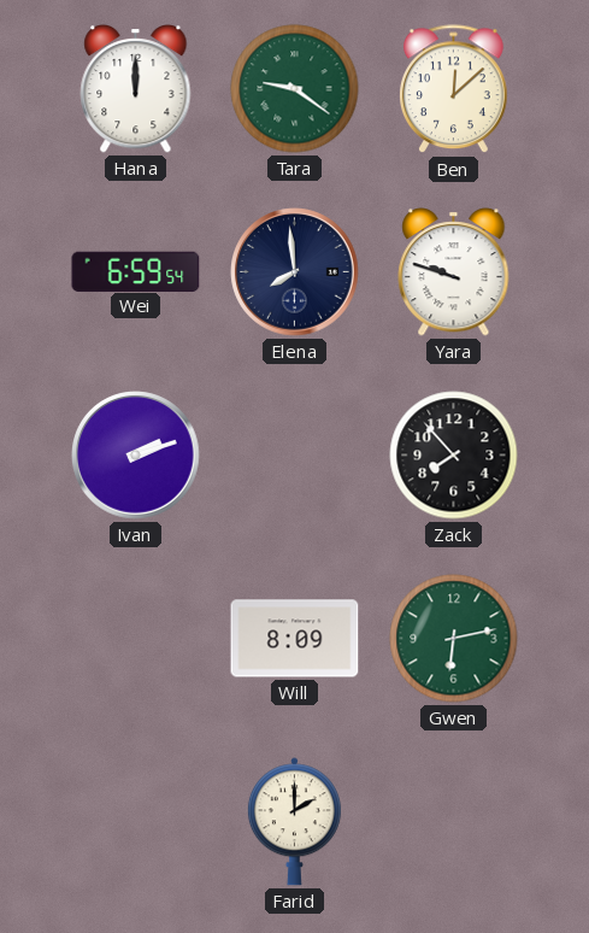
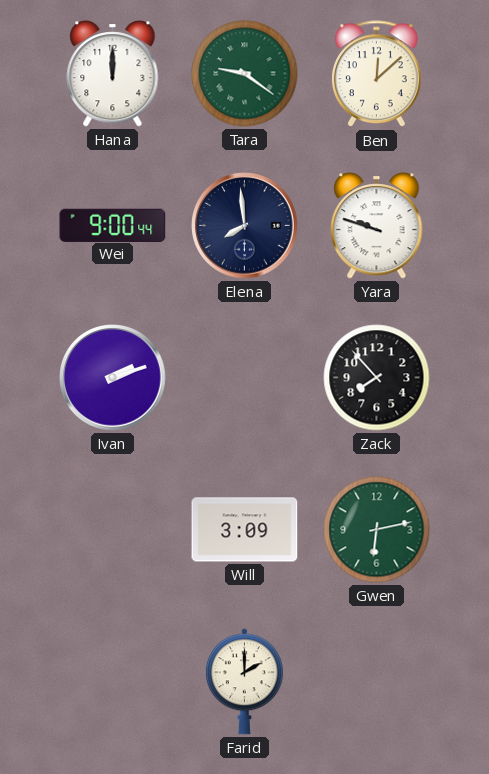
Wei: 6:59 -> 9:00
Will: 8:09 -> 3:09
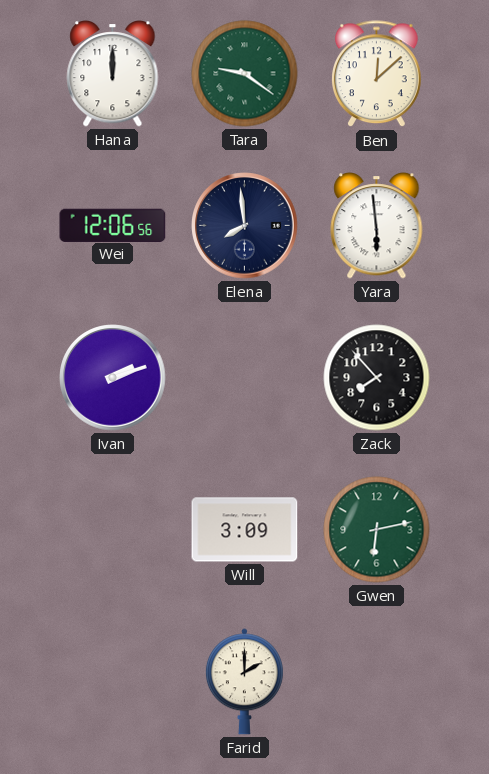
Wei: 9:00 -> 12:06
Yara: 9:48 -> 5:59
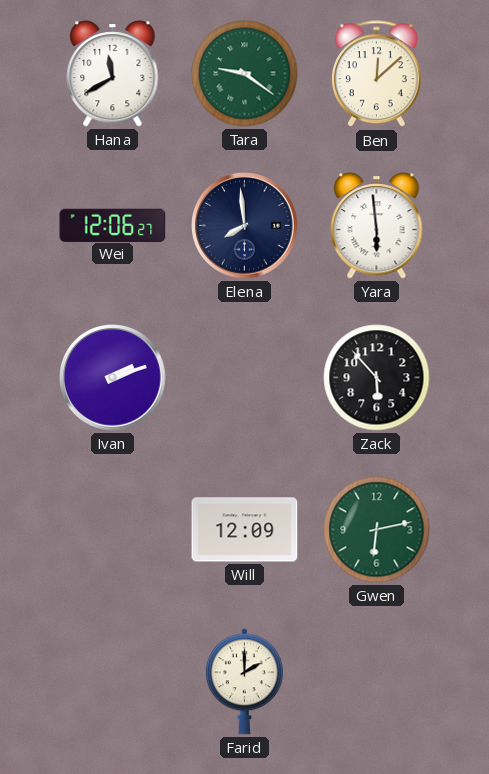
Hana: 12:00 -> 11:40
Wei: 12:06:56 -> 12:06:27
Zack: 7:53 -> 5:53
Will: 3:09 -> 12:09
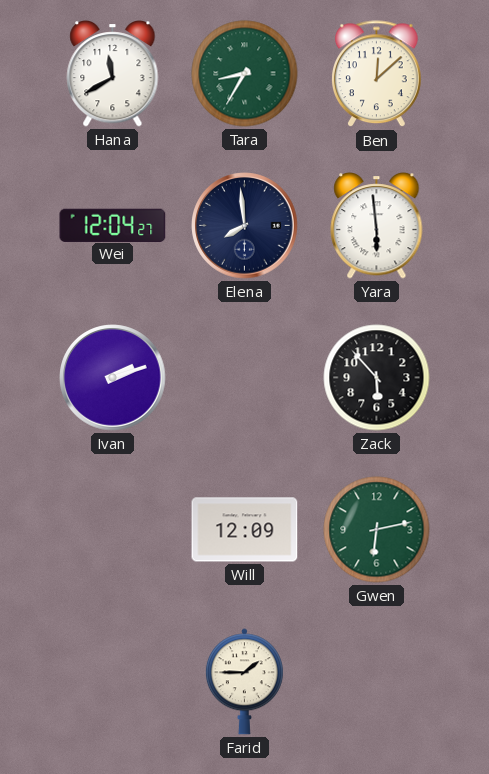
Tara: 9:21 -> 8:35
Wei: 12:06 -> 12:04
Farid: 2:00 -> 1:45
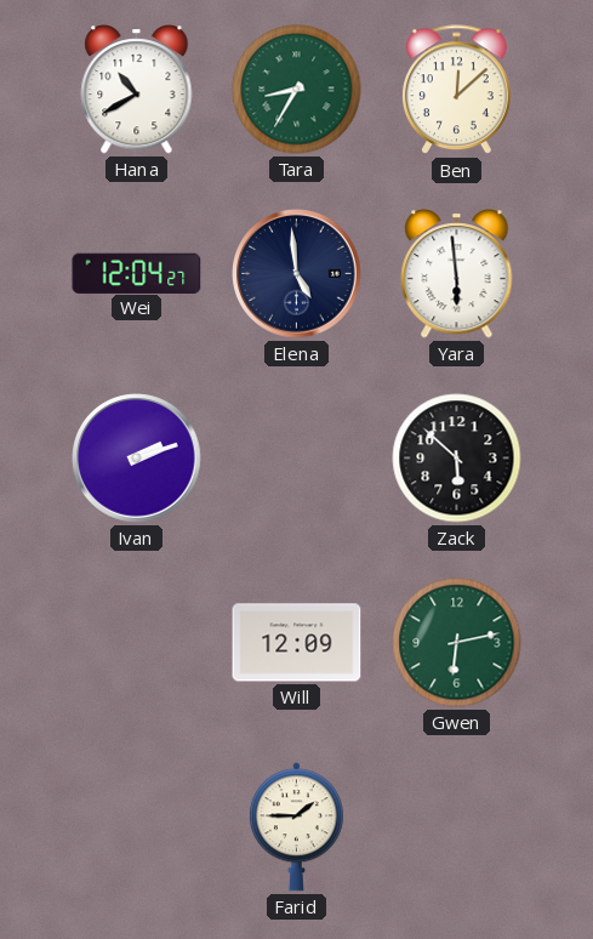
Hana: 11:40 -> 10:40
Elena: 7:59 -> 4:59
Zack: 5:53 -> 5:52
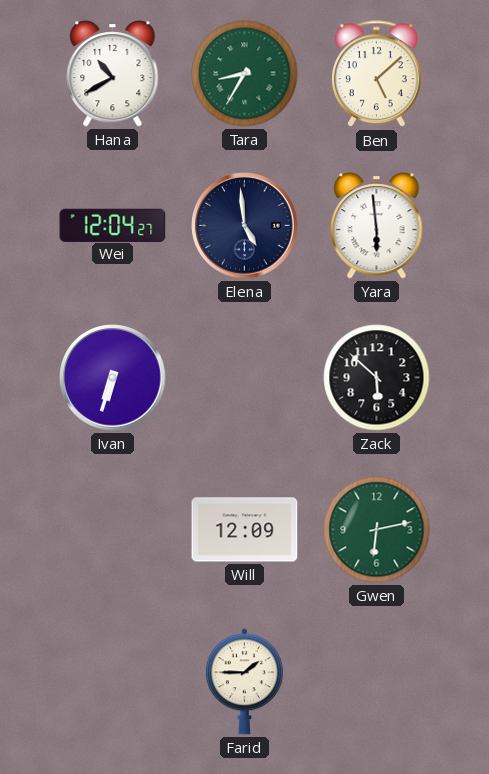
Ben: 12:08 -> 5:08
Ivan: 2:12 -> 6:33
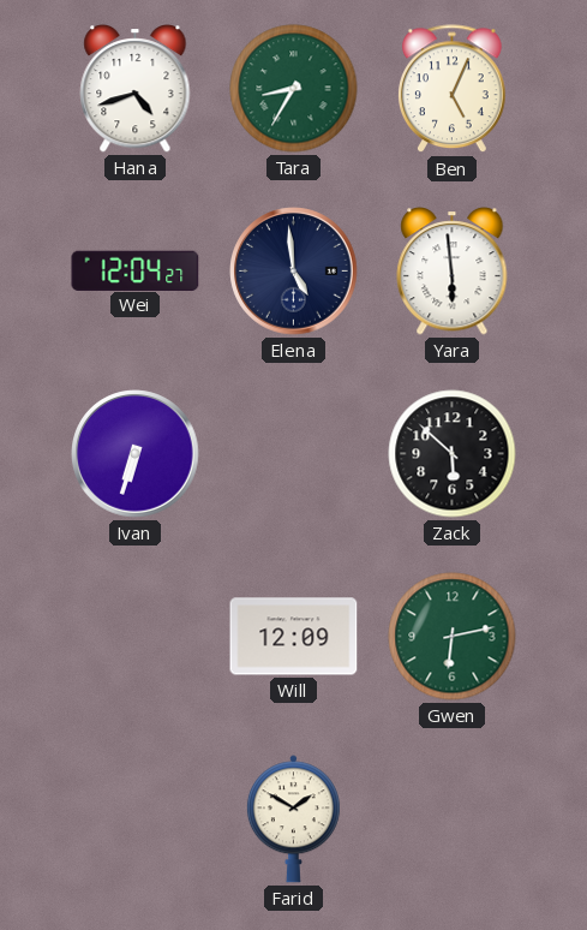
Hana: 10:40 -> 4:42
Ben: 5:08 -> 5:04
Farid: 1:45 -> 1:50
